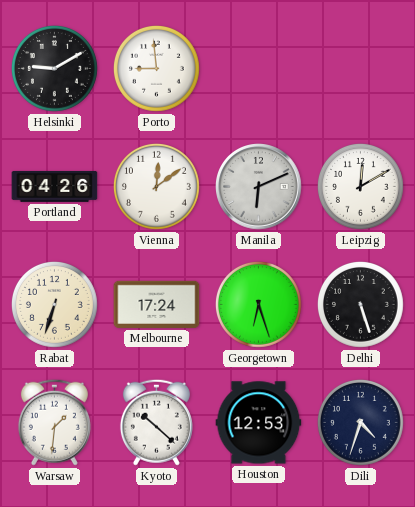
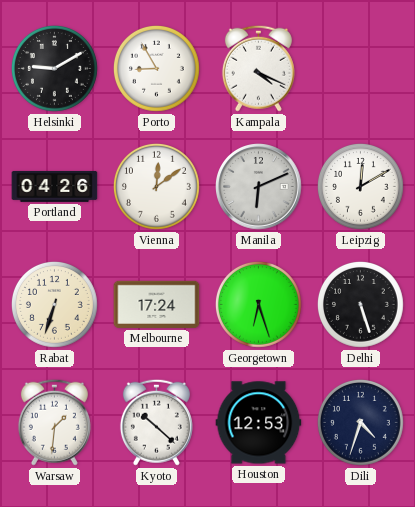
Porto: 8:59 -> 8:55
Kampala: none -> 4:19
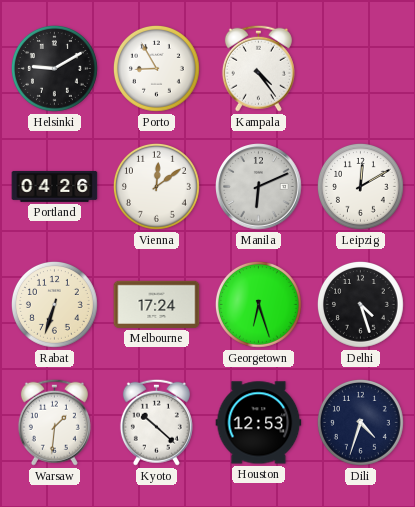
Kampala: 4:19 -> 4:24
Delhi: 5:27 -> 4:27
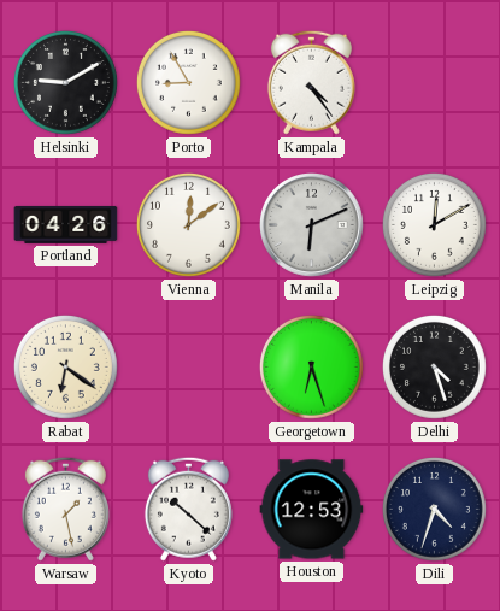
Rabat: 6:33 -> 6:21
Melbourne: 17:24 -> none
Warsaw: 1:31 -> 1:28
